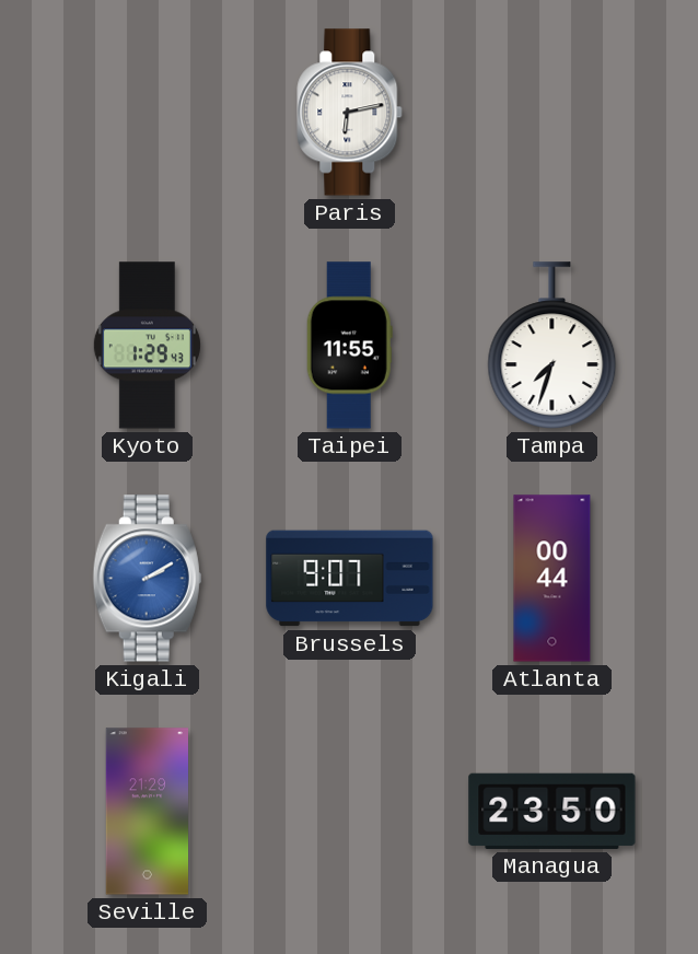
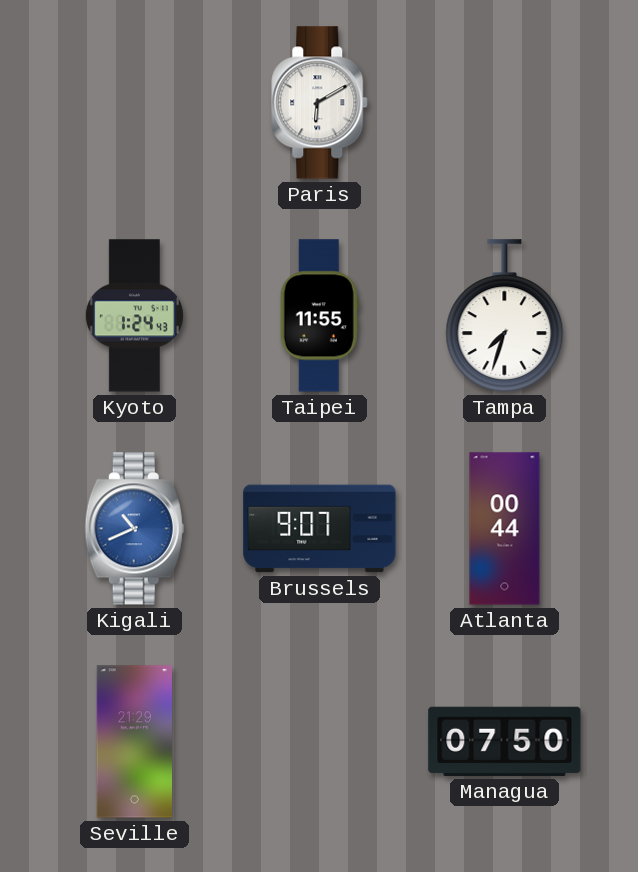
Paris: 6:13 -> 6:10
Kyoto: 1:29 -> 1:24
Kigali: 2:10 -> 10:41
Managua: 23:50 -> 07:50
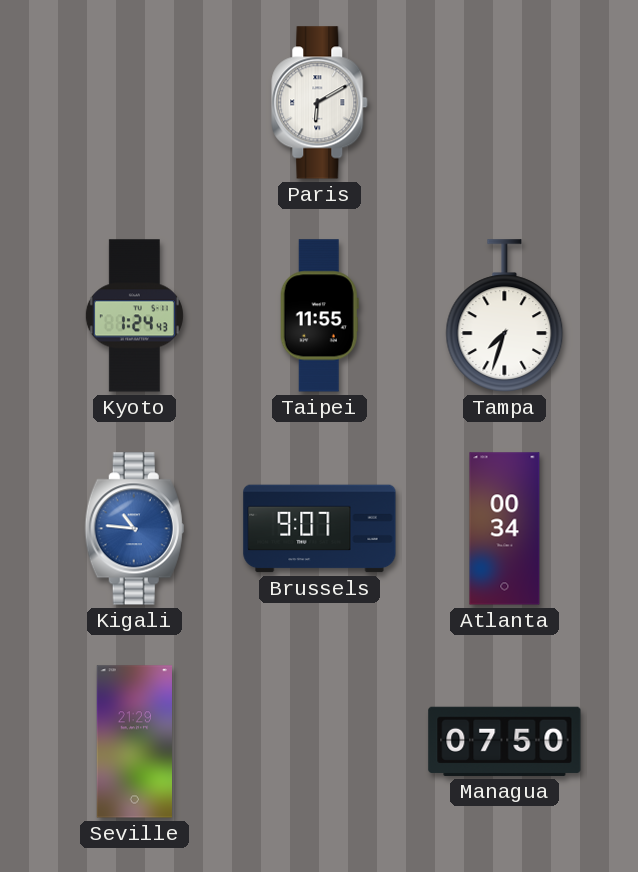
Kigali: 10:41 -> 10:46
Atlanta: 00:44 -> 00:34
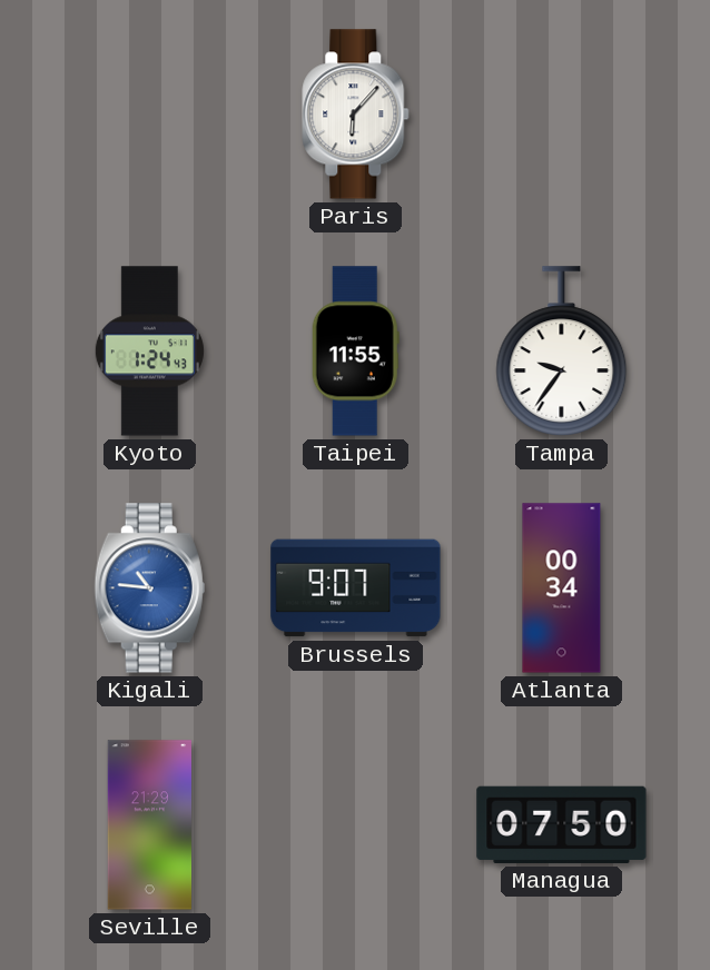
Paris: 6:10 -> 6:07
Tampa: 7:33 -> 9:36
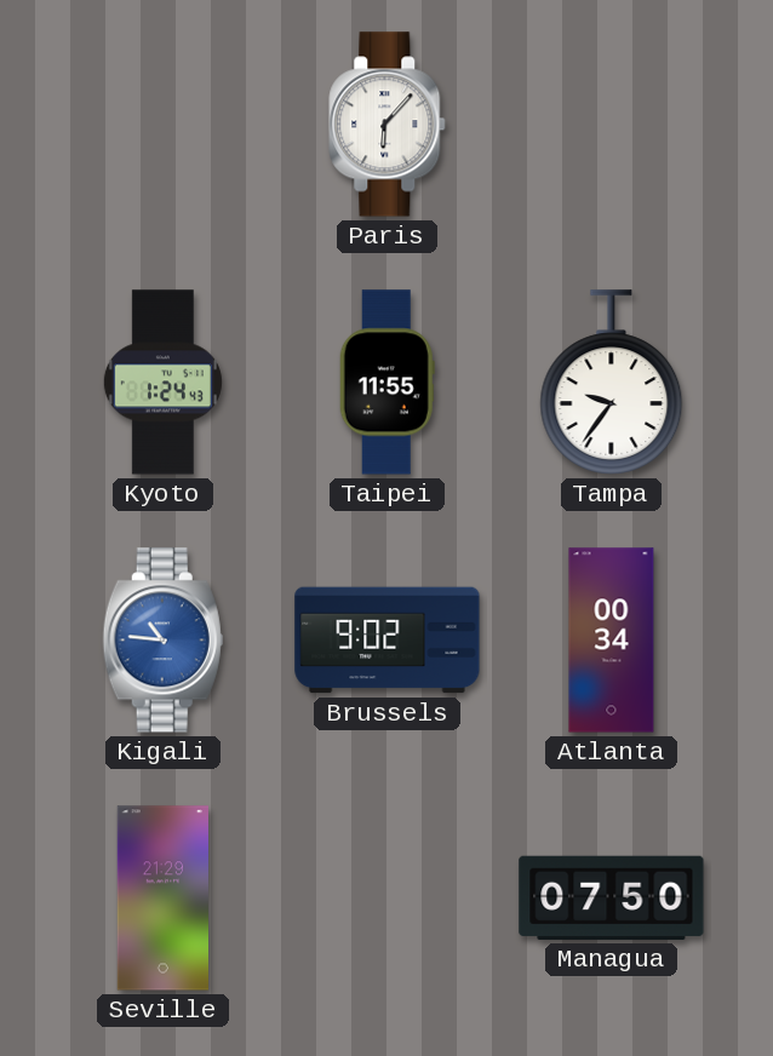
Brussels: 9:07 -> 9:02
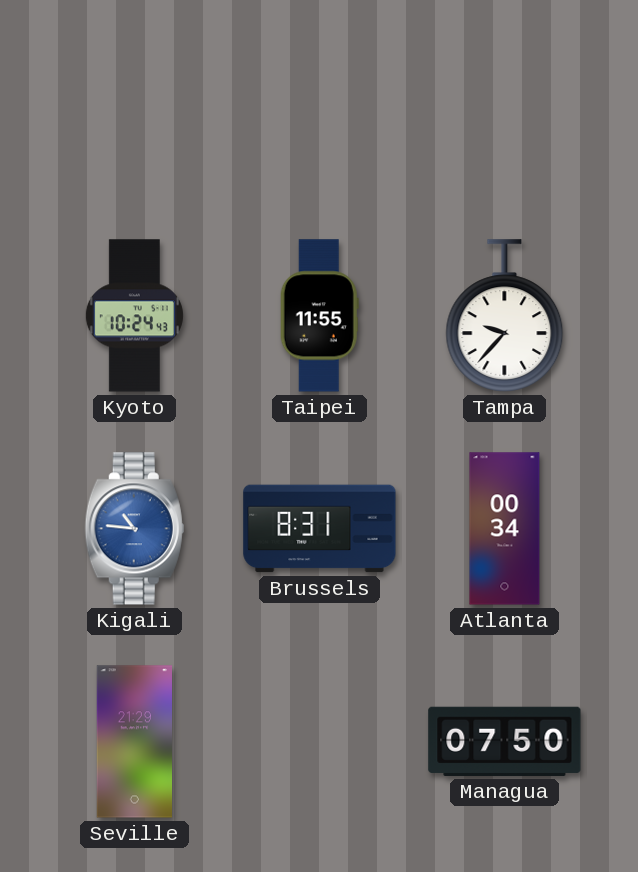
Paris: 6:07 -> none
Kyoto: 1:24 -> 10:24
Tampa: 9:36 -> 9:37
Brussels: 9:02 -> 8:31
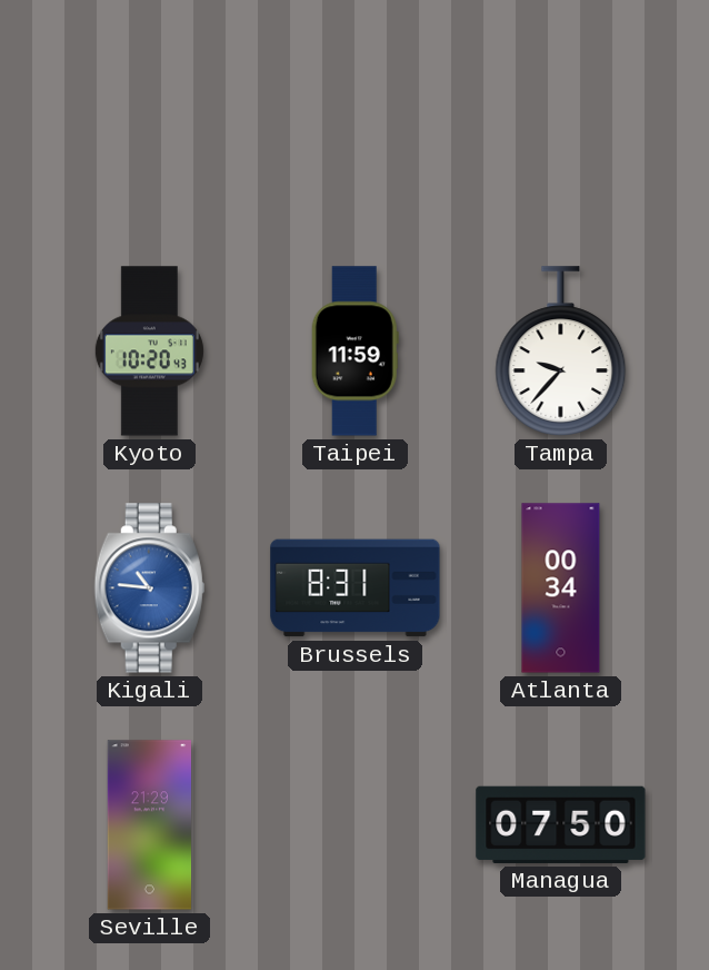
Kyoto: 10:24 -> 10:20
Taipei: 11:55 -> 11:59
